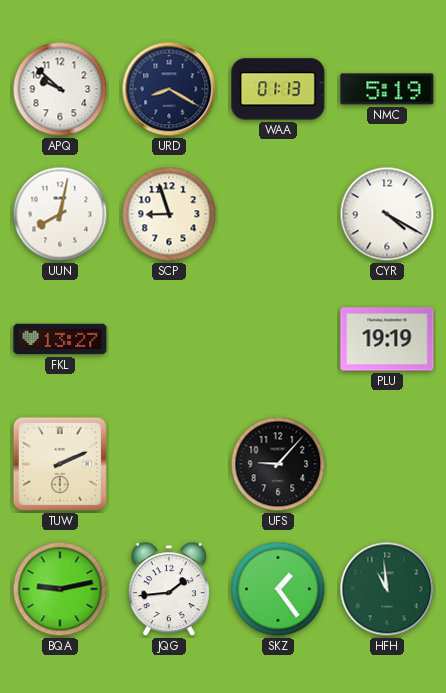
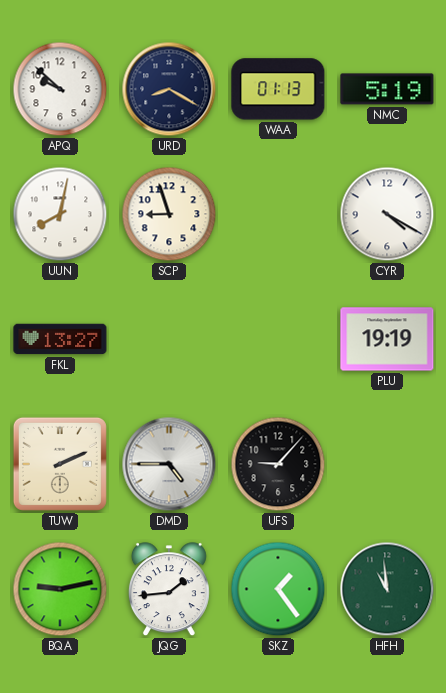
DMD: none -> 4:45
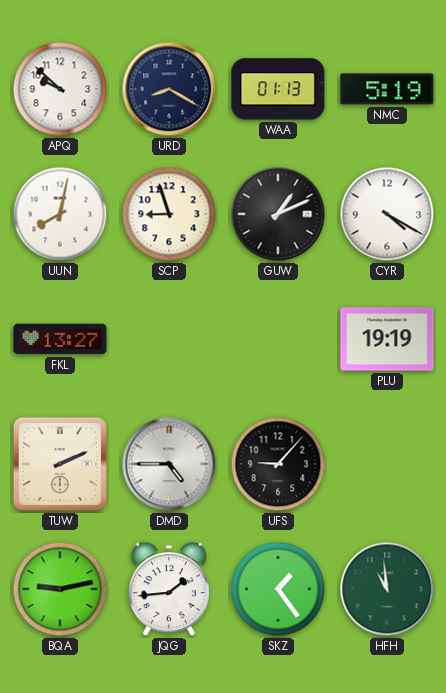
GUW: none -> 1:11
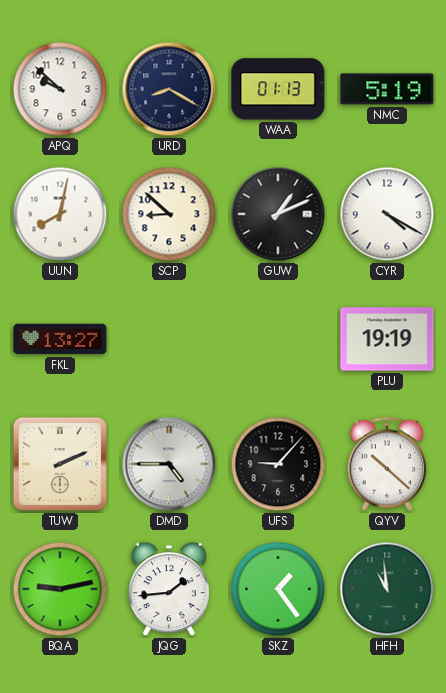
SCP: 8:57 -> 8:52
QYV: none -> 10:22
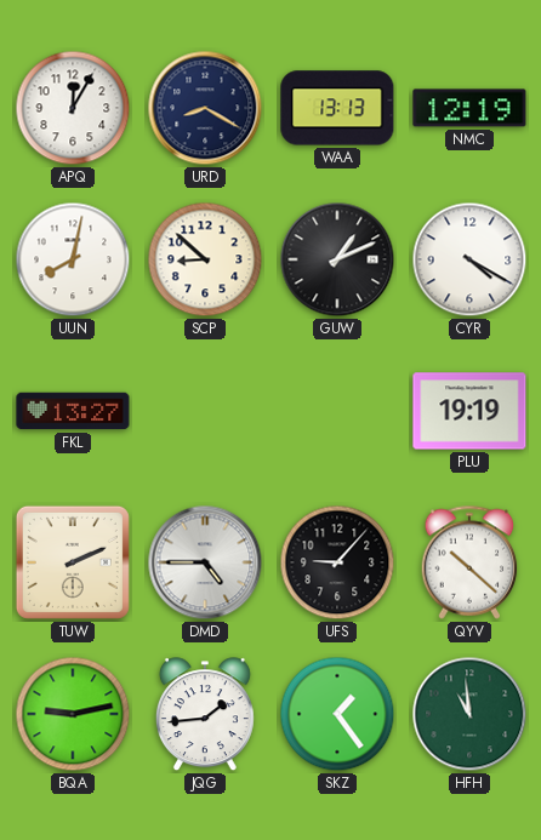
APQ: 9:52 -> 12:05
WAA: 01:13 -> 13:13
NMC: 5:19 -> 12:19
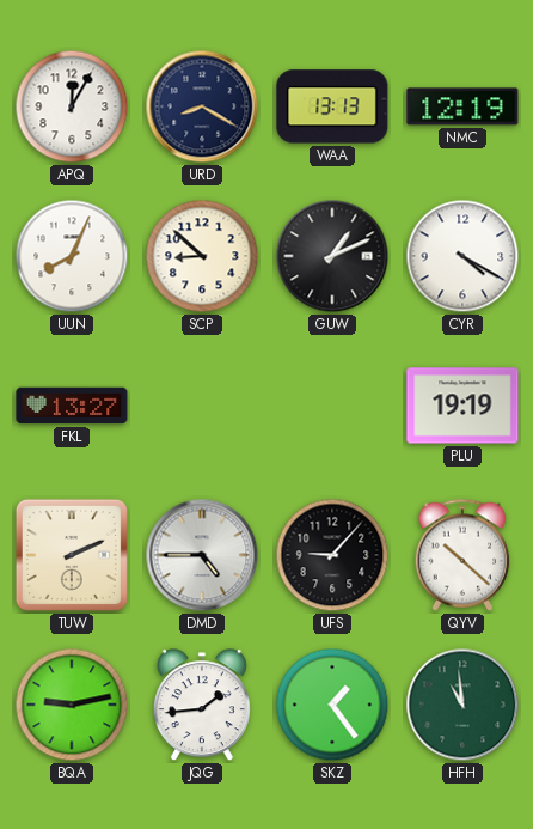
UUN: 8:02 -> 8:04
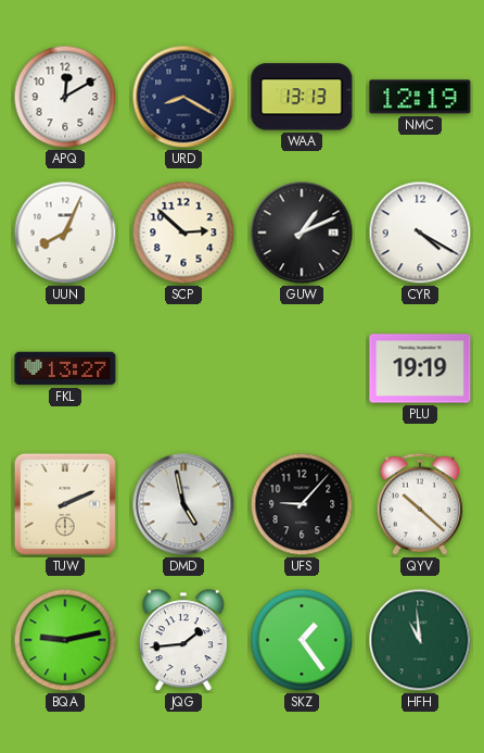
APQ: 12:05 -> 12:10
SCP: 8:52 -> 2:52
DMD: 4:45 -> 4:58
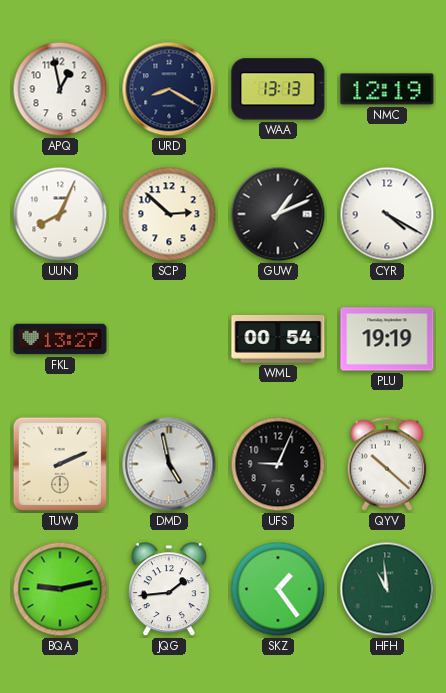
APQ: 12:10 -> 12:58
WML: none -> 00:54
UFS: 9:07 -> 9:04
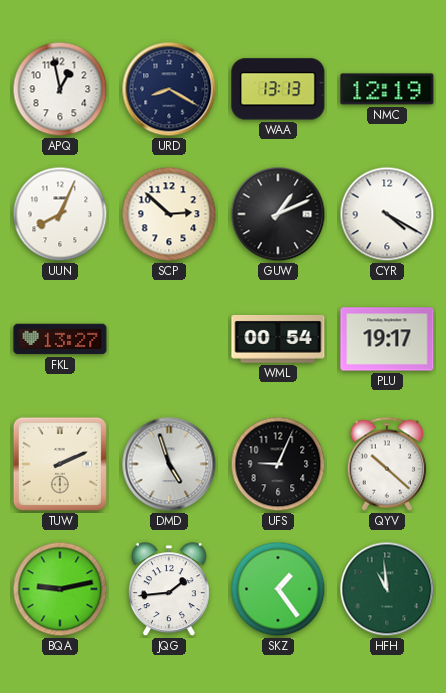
PLU: 19:19 -> 19:17
DMD: 4:58 -> 4:57
